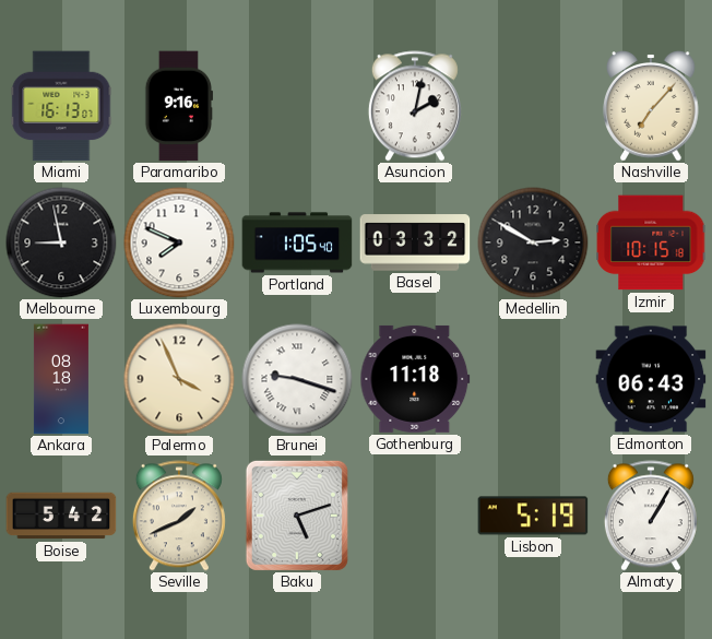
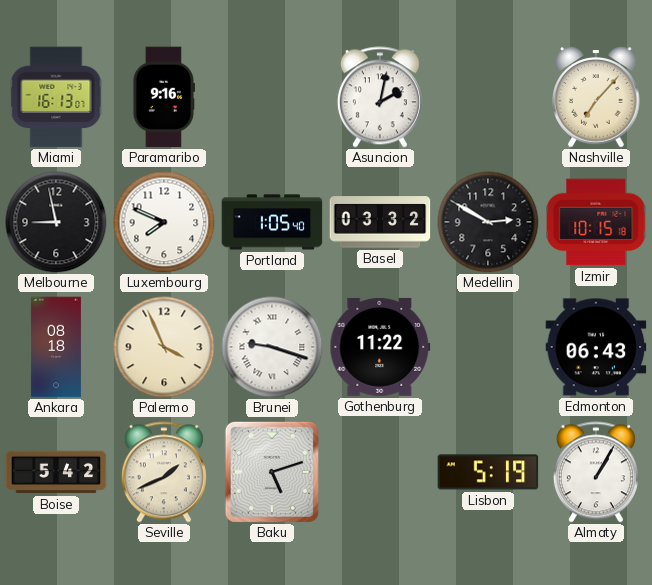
Gothenburg: 11:18 -> 11:22
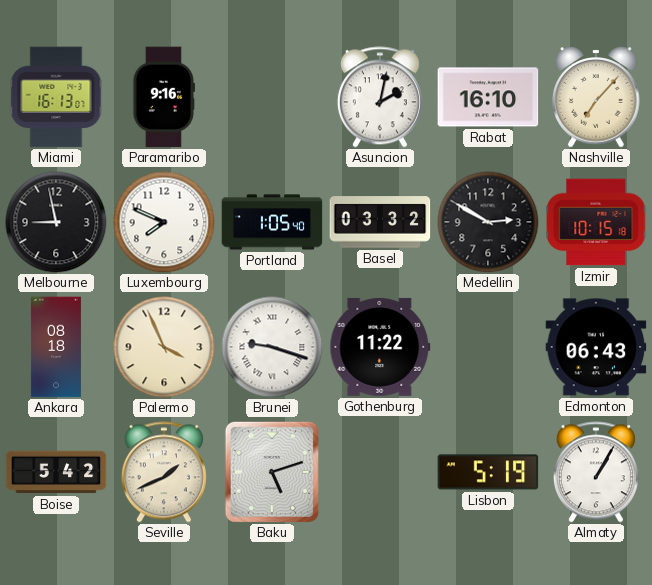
Rabat: none -> 16:10
